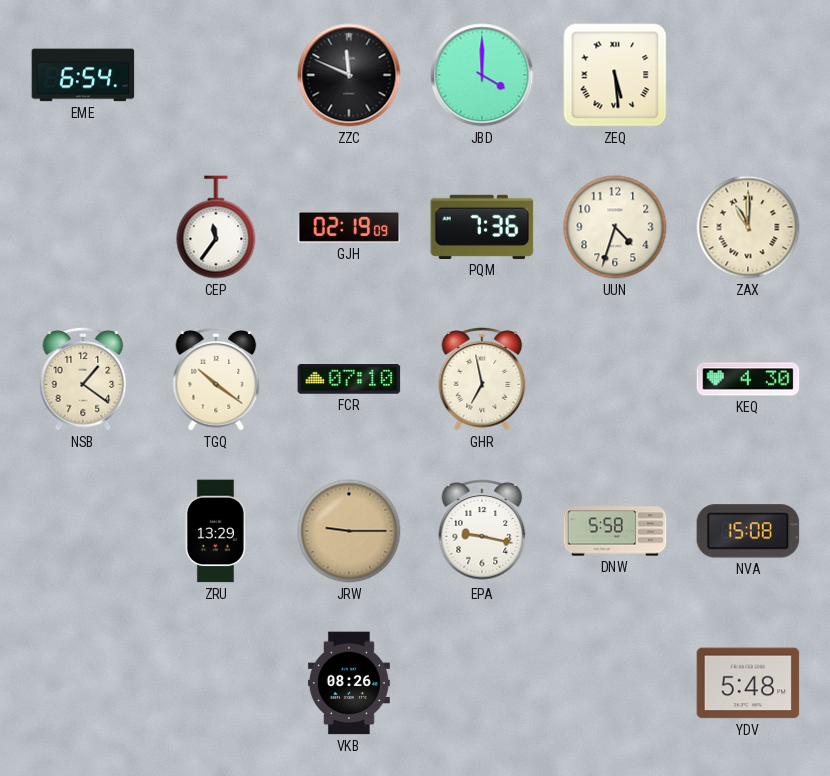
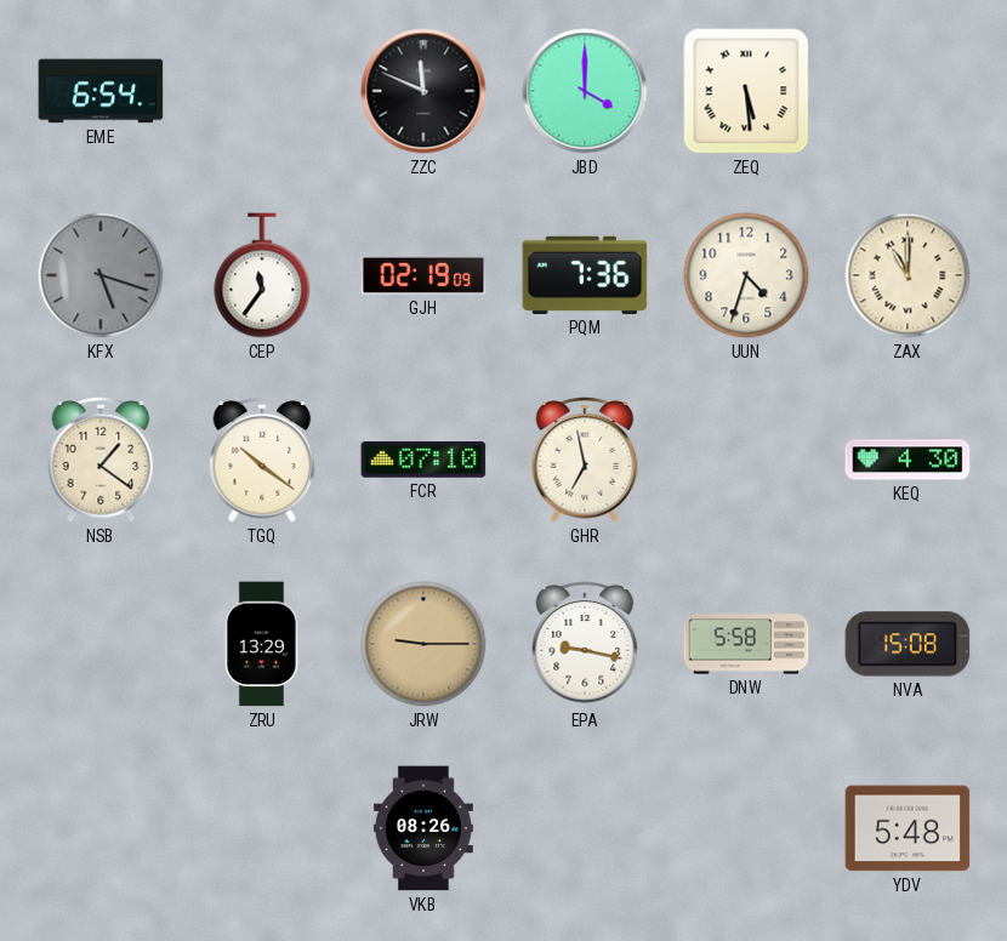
KFX: none -> 5:18
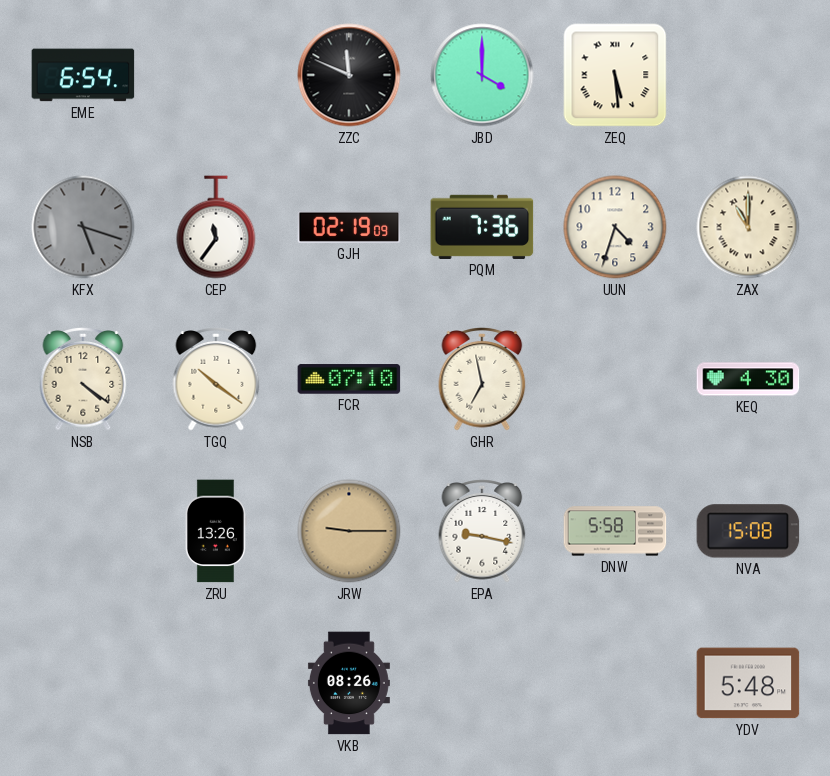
NSB: 1:21 -> 4:21
ZRU: 13:29 -> 13:26
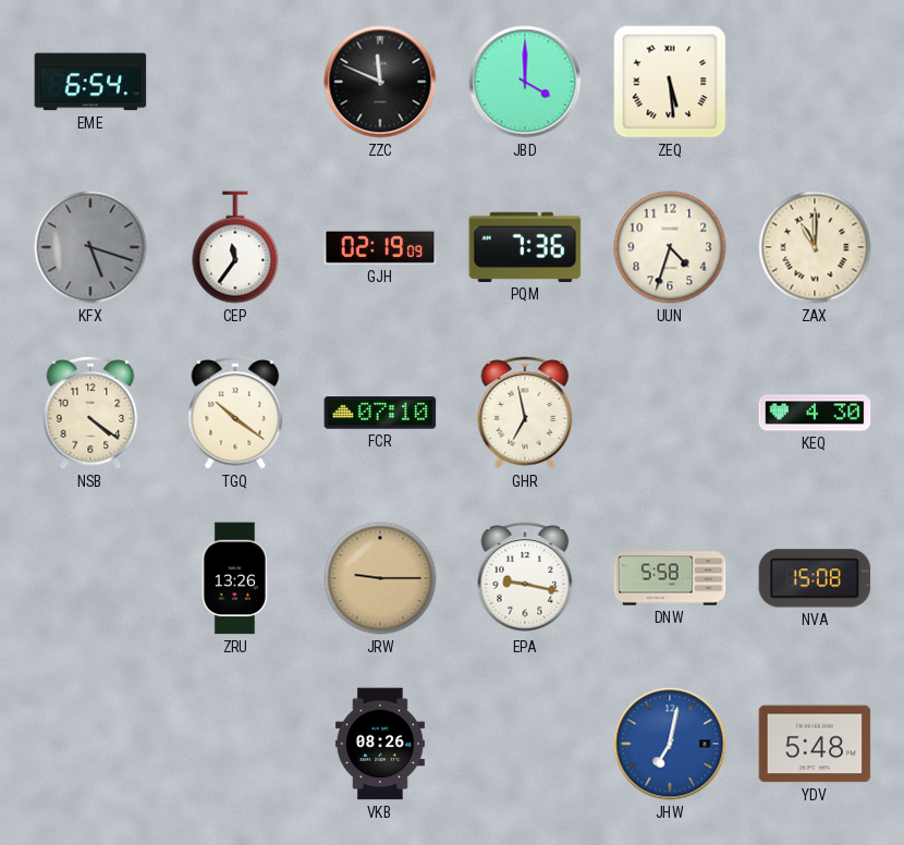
JHW: none -> 7:02
